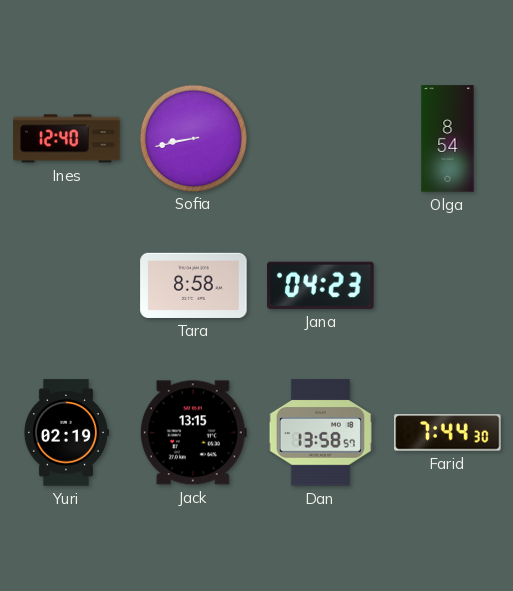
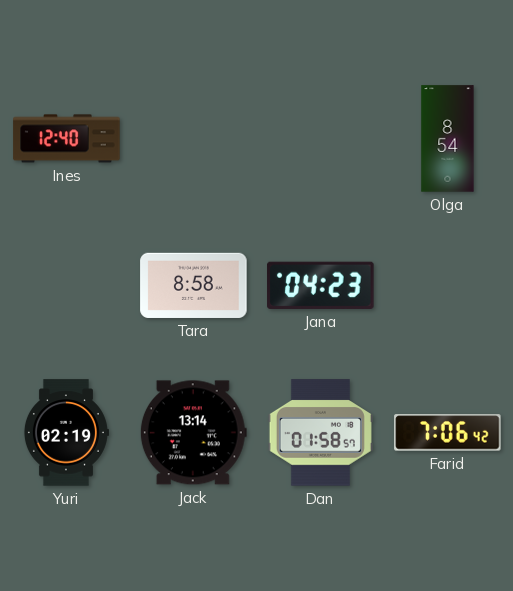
Sofia: 8:43 -> none
Jack: 13:15 -> 13:14
Dan: 13:58 -> 01:58
Farid: 7:44 -> 7:06
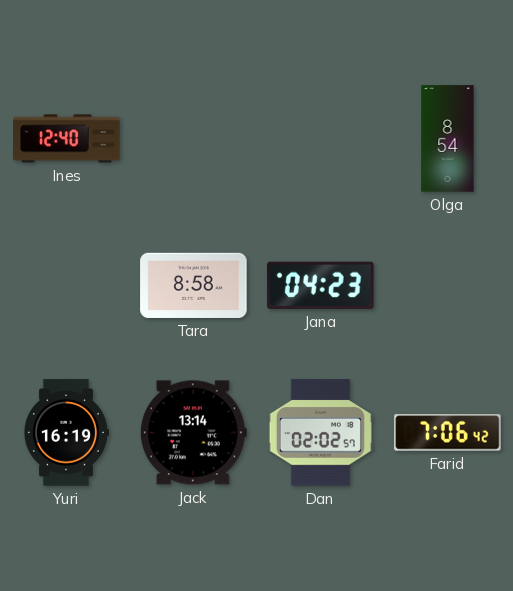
Yuri: 02:19 -> 16:19
Dan: 01:58 -> 02:02
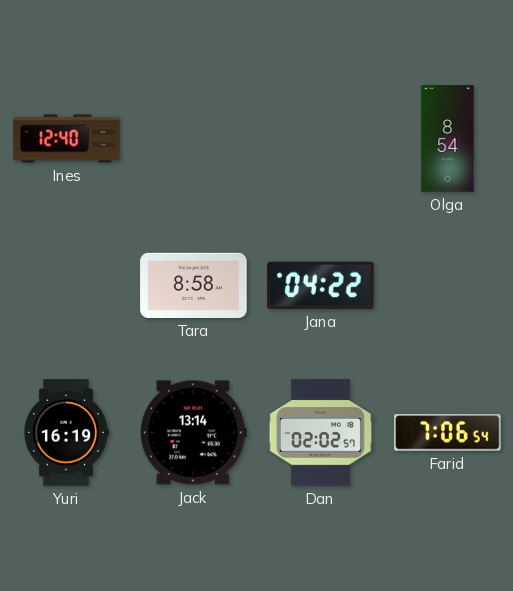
Jana: 04:23 -> 04:22
Farid: 7:06:42 -> 7:06:54
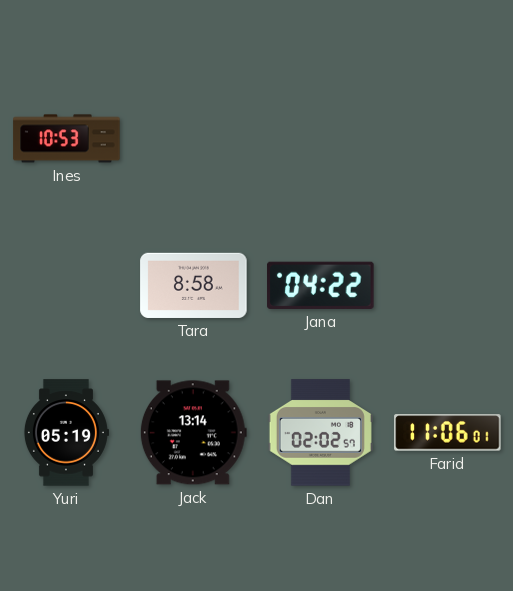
Ines: 12:40 -> 10:53
Olga: 8:54 -> none
Yuri: 16:19 -> 05:19
Farid: 7:06 -> 11:06
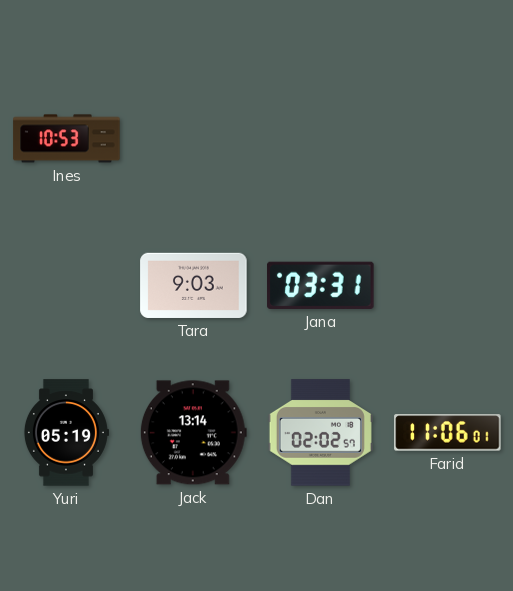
Tara: 8:58 -> 9:03
Jana: 04:22 -> 03:31
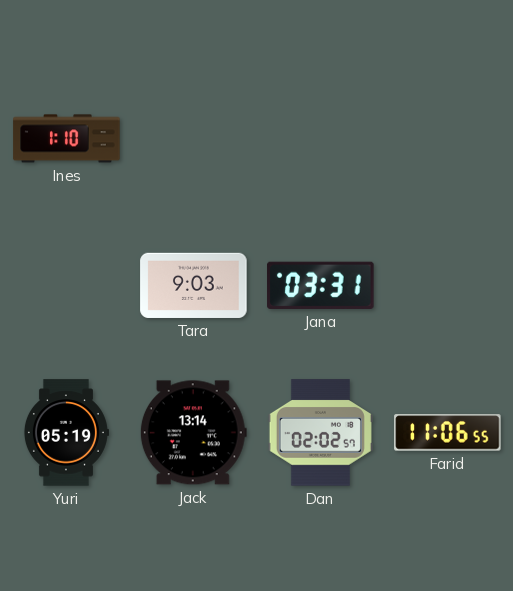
Ines: 10:53 -> 1:10
Farid: 11:06:01 -> 11:06:55
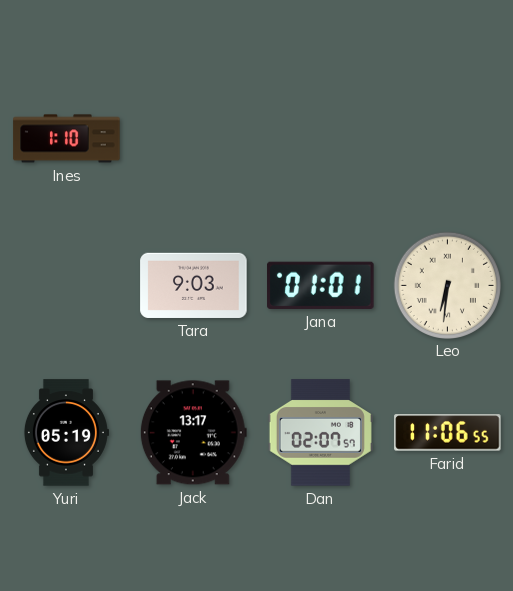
Jana: 03:31 -> 01:01
Leo: none -> 6:31
Jack: 13:14 -> 13:17
Dan: 02:02 -> 02:07
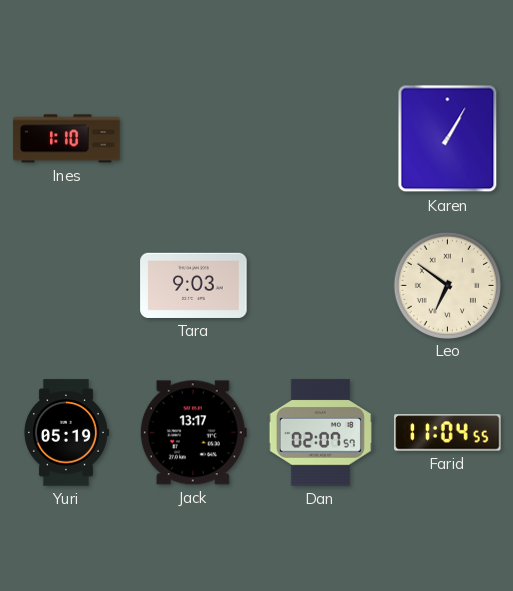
Karen: none -> 1:05
Jana: 01:01 -> none
Leo: 6:31 -> 6:51
Farid: 11:06 -> 11:04
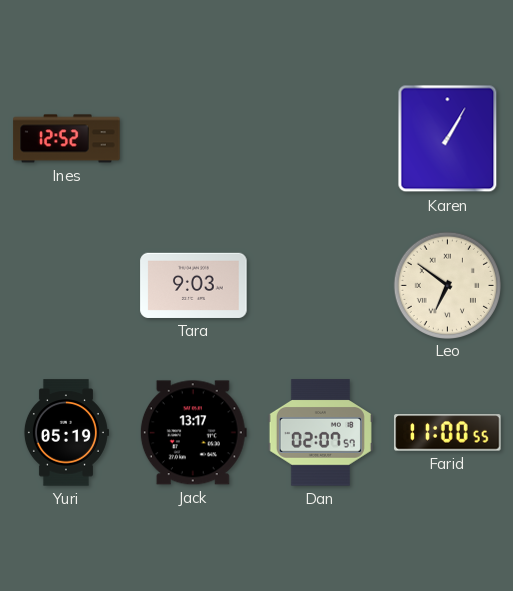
Ines: 1:10 -> 12:52
Farid: 11:04 -> 11:00
